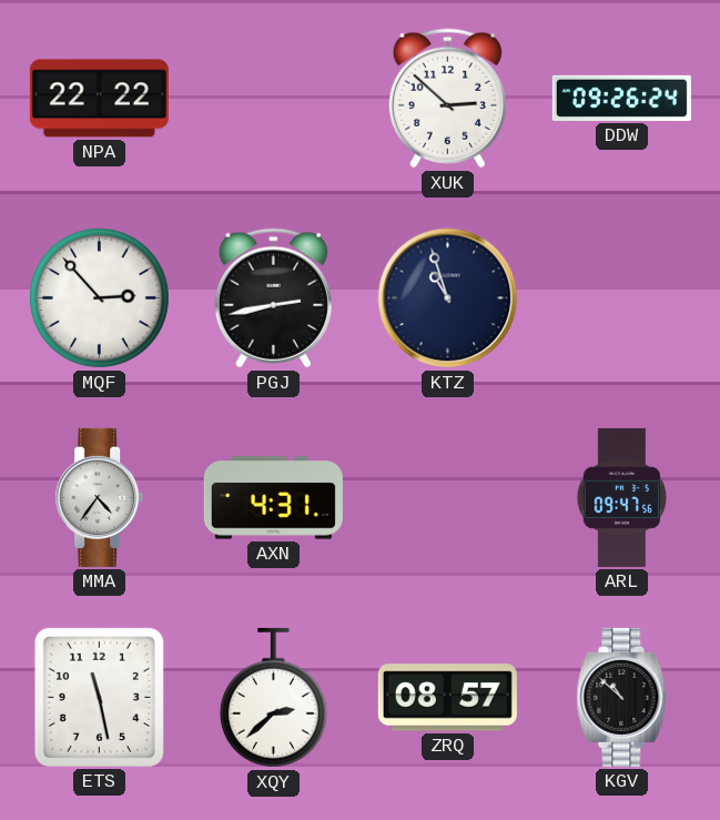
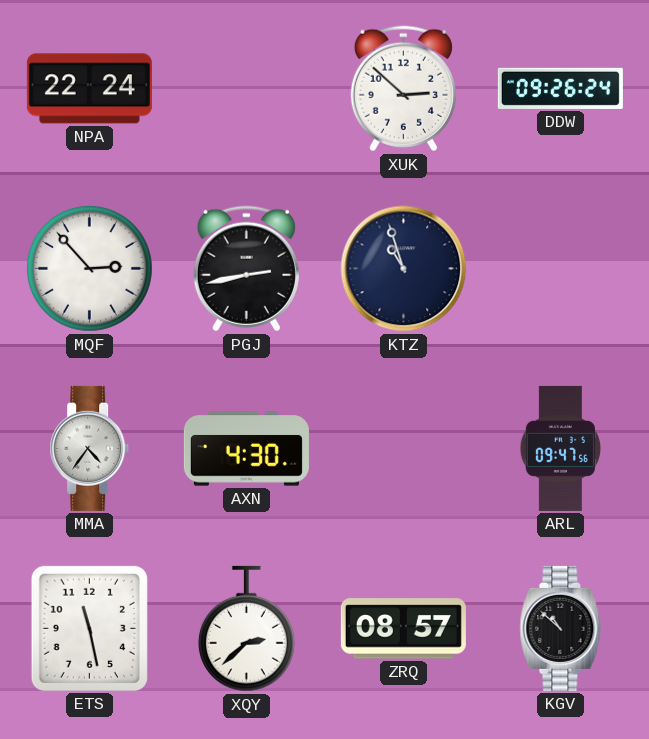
NPA: 22:22 -> 22:24
AXN: 4:31 -> 4:30
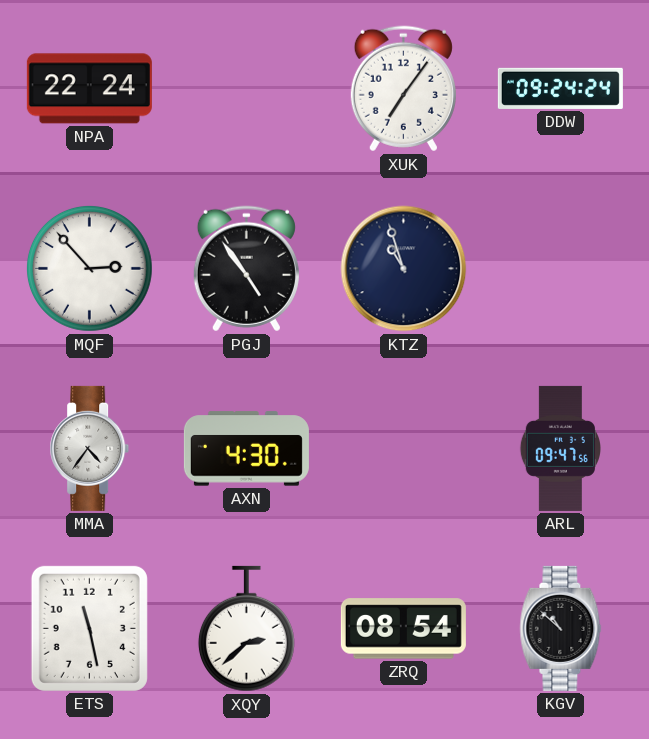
XUK: 2:52 -> 7:06
DDW: 09:26 -> 09:24
PGJ: 2:43 -> 4:54
ZRQ: 08:57 -> 08:54
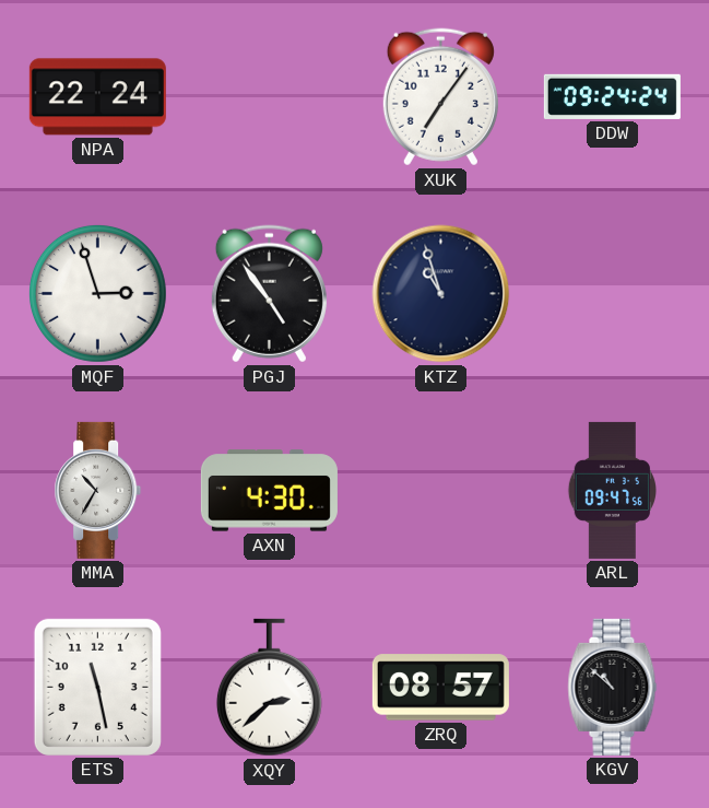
MQF: 2:53 -> 2:57
MMA: 4:36 -> 10:35
ZRQ: 08:54 -> 08:57
